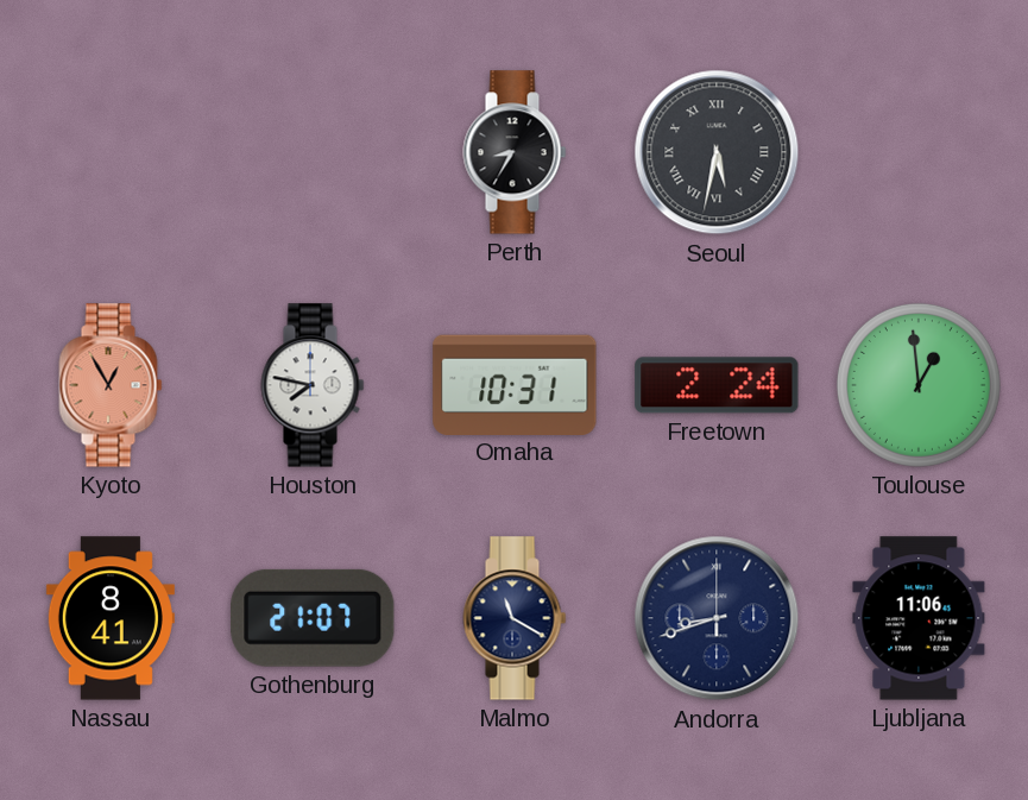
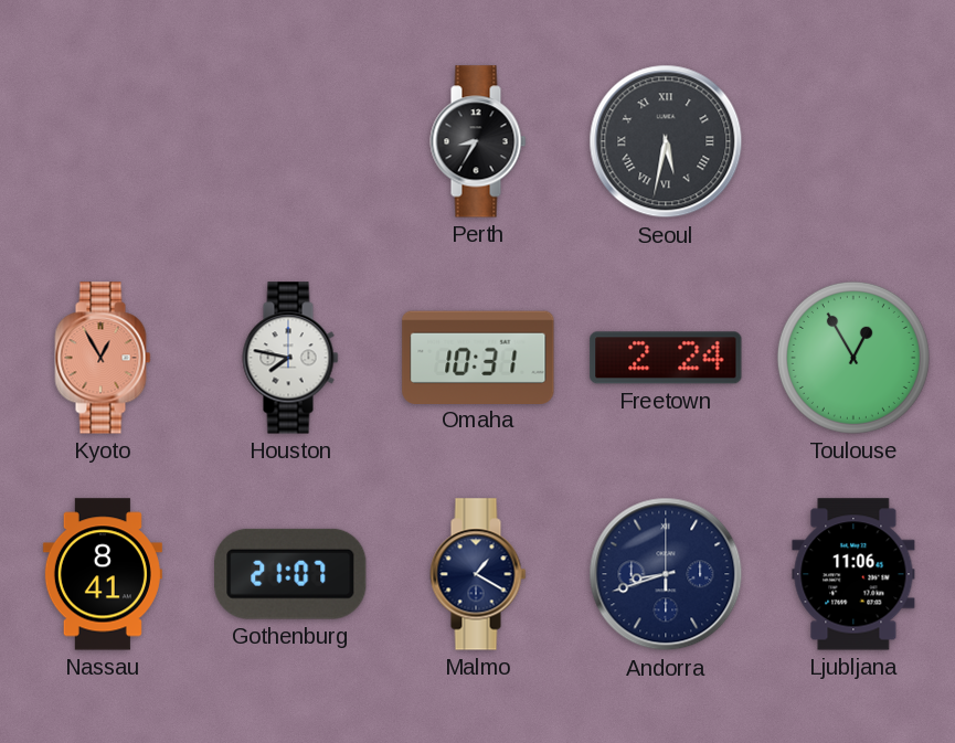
Toulouse: 12:59 -> 12:55
Malmo: 11:20 -> 1:20
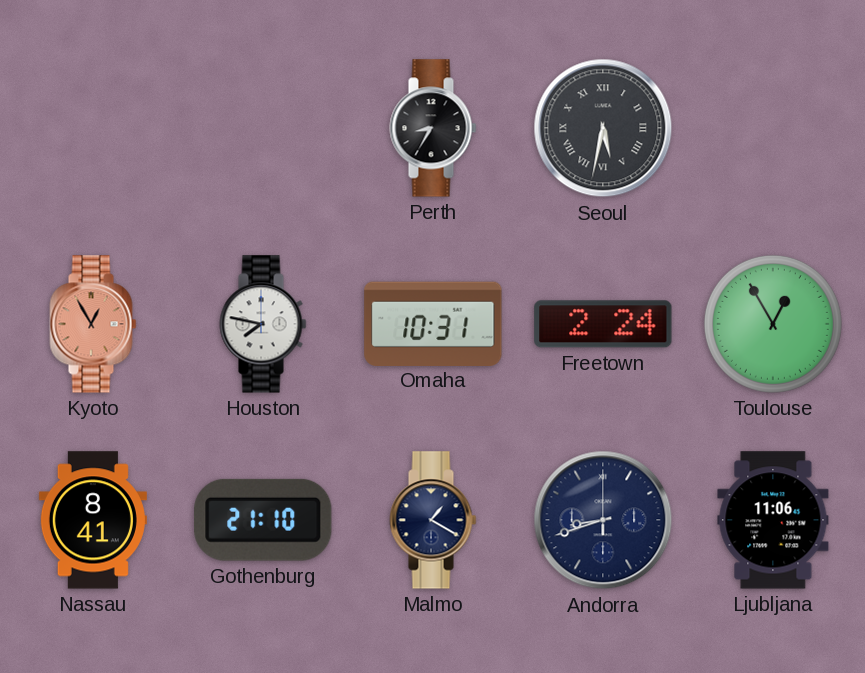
Gothenburg: 21:07 -> 21:10
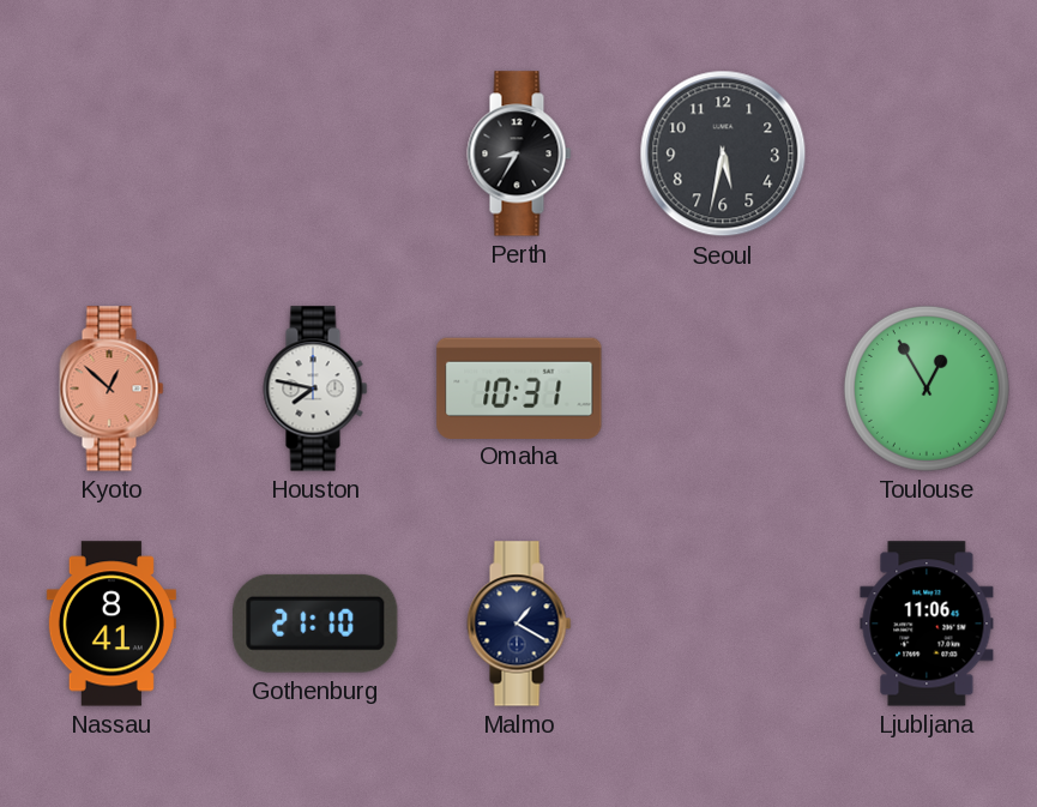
Seoul numerals: Roman -> Arabic
Kyoto: 12:55 -> 12:52
Freetown: 2:24 -> none
Andorra: 8:42 -> none
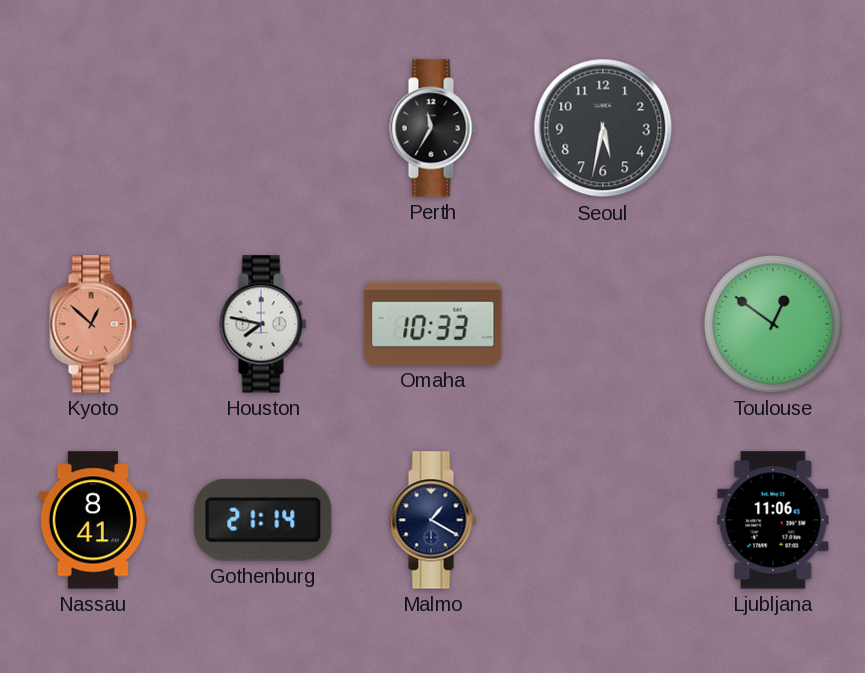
Perth: 8:35 -> 11:35
Omaha: 10:31 -> 10:33
Toulouse: 12:55 -> 12:51
Gothenburg: 21:10 -> 21:14
